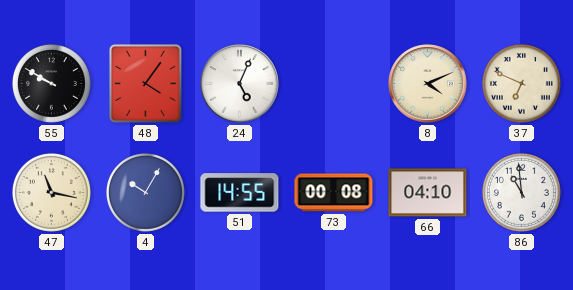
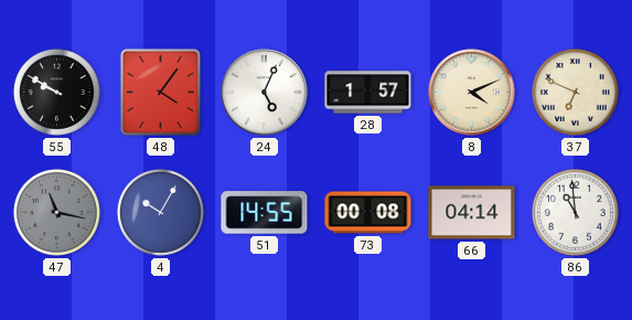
28: none -> 1:57
47 dial: cream -> grey
66: 04:10 -> 04:14
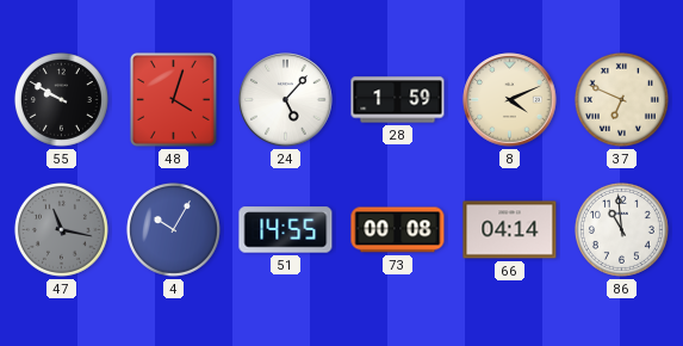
48: 4:06 -> 4:03
24: 5:04 -> 5:07
28: 1:57 -> 1:59
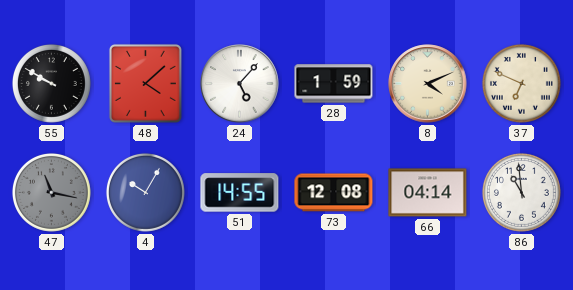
48: 4:03 -> 4:08
73: 00:08 -> 12:08
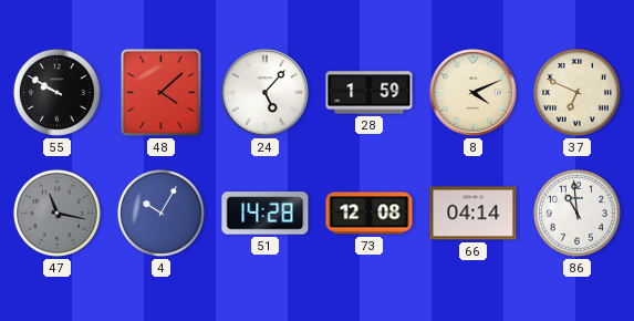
51: 14:55 -> 14:28
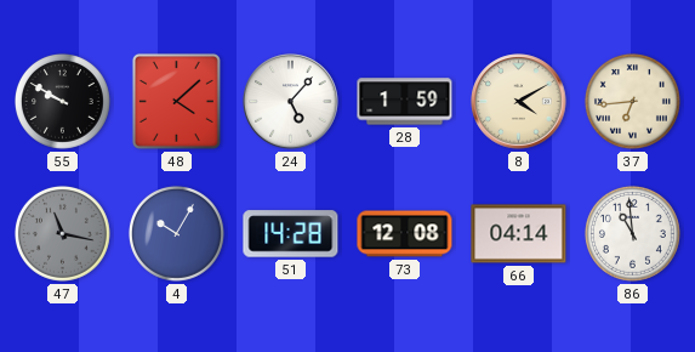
8: 4:11 -> 4:10
37: 6:49 -> 6:44
